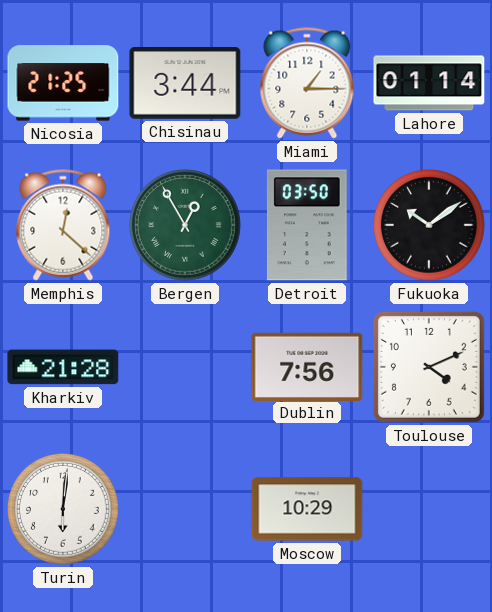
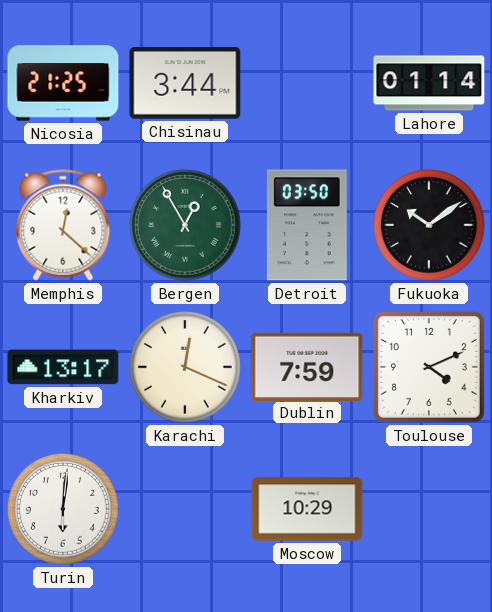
Miami: 1:15 -> none
Kharkiv: 21:28 -> 13:17
Karachi: none -> 12:19
Dublin: 7:56 -> 7:59
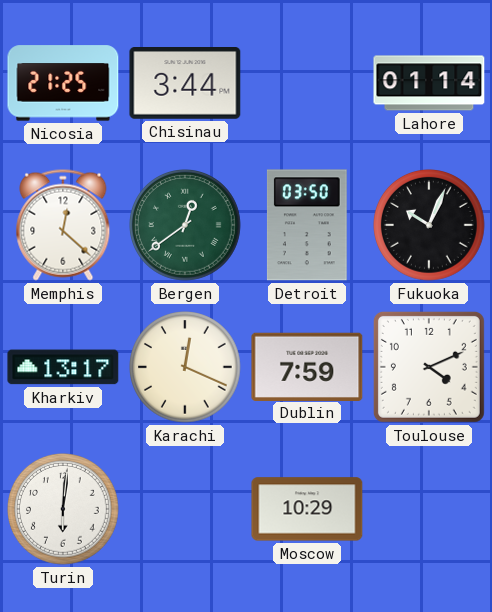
Bergen: 12:55 -> 12:39
Fukuoka: 10:09 -> 10:04
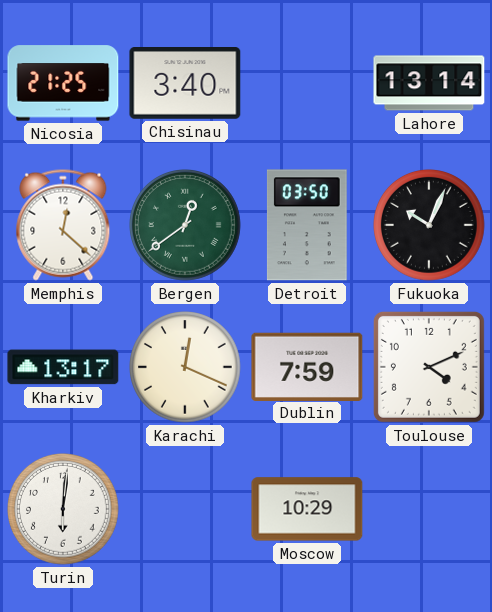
Chisinau: 3:44 -> 3:40
Lahore: 01:14 -> 13:14
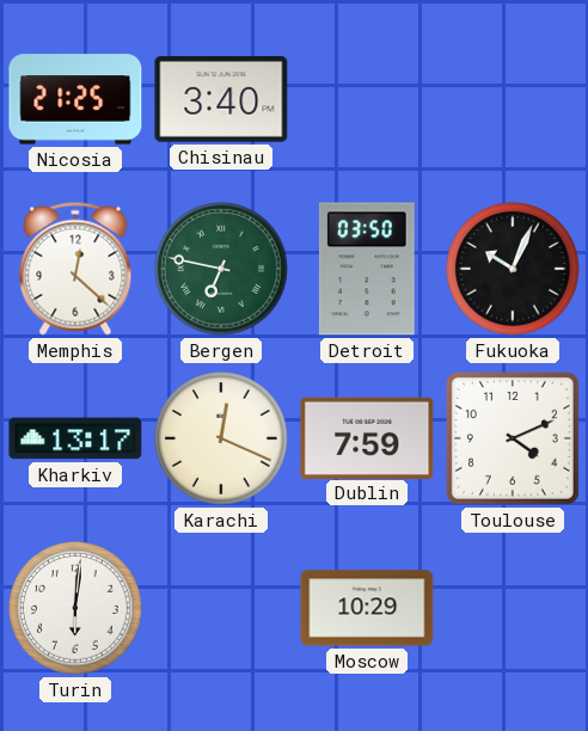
Lahore: 13:14 -> none
Bergen: 12:39 -> 6:47
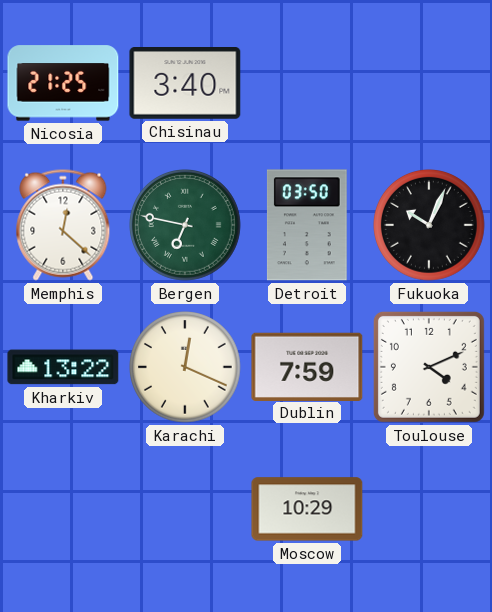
Kharkiv: 13:17 -> 13:22
Turin: 6:01 -> none
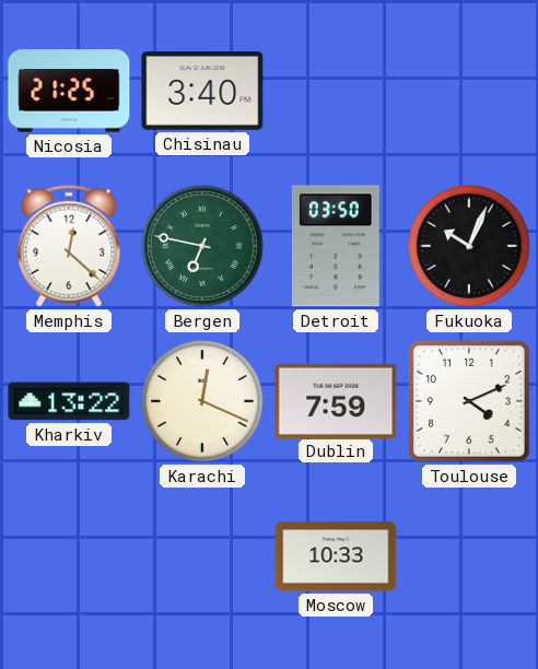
Moscow: 10:29 -> 10:33
